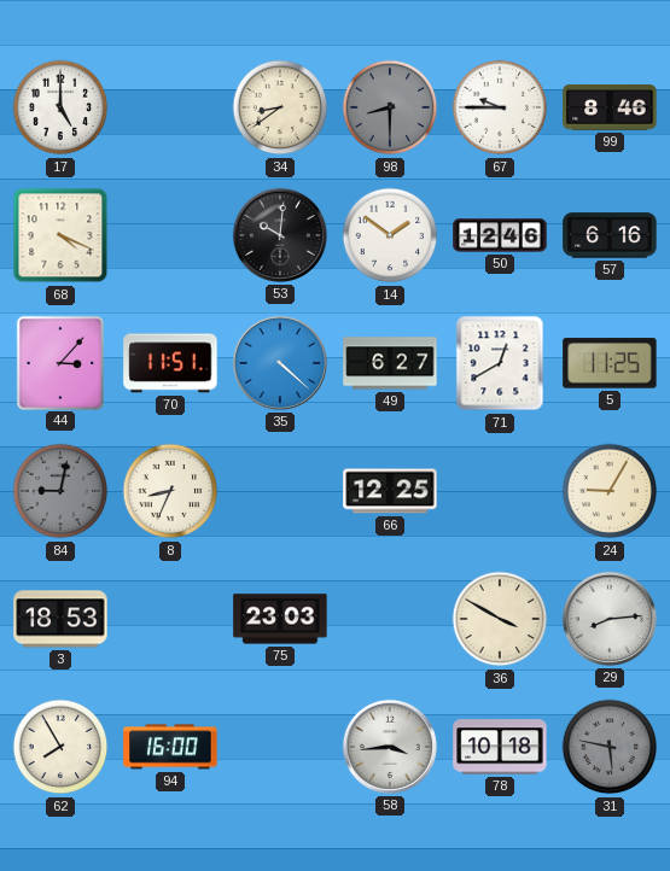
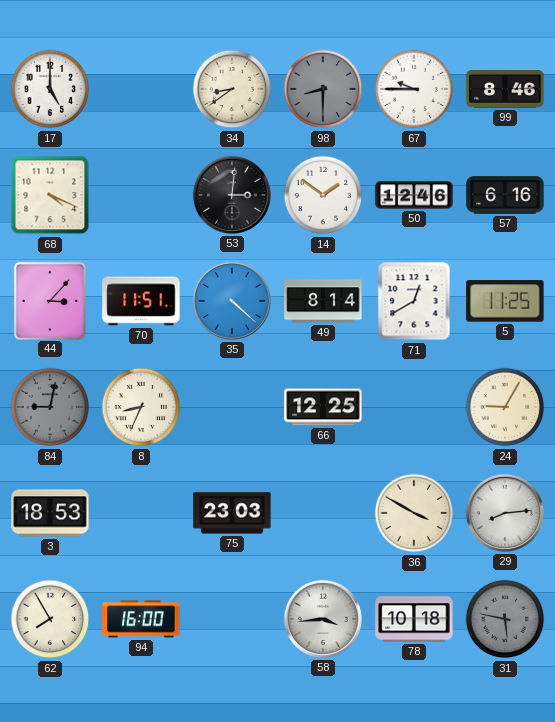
53: 10:01 -> 3:01
49: 6:27 -> 8:14
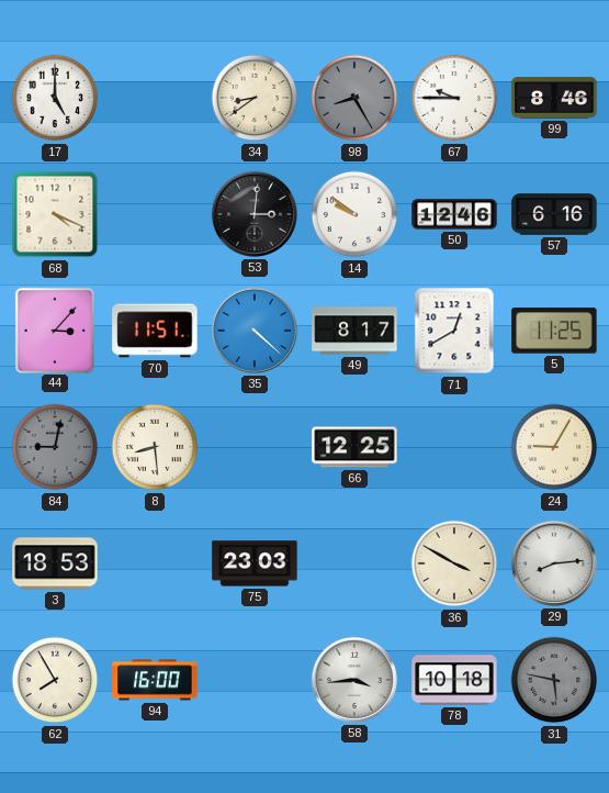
98: 8:30 -> 8:25
14: 1:51 -> 9:51
49: 8:14 -> 8:17
8: 8:34 -> 8:29
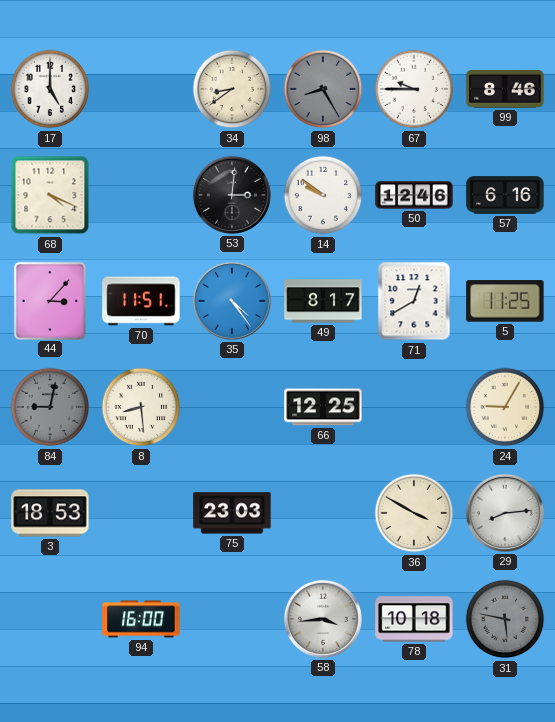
35: 4:22 -> 4:24
62: 7:55 -> none
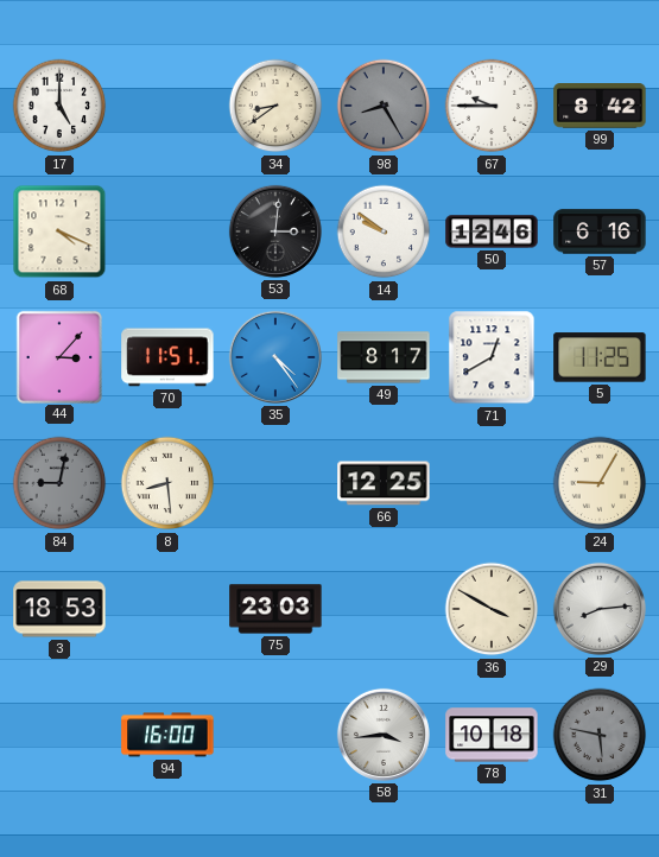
99: 8:46 -> 8:42
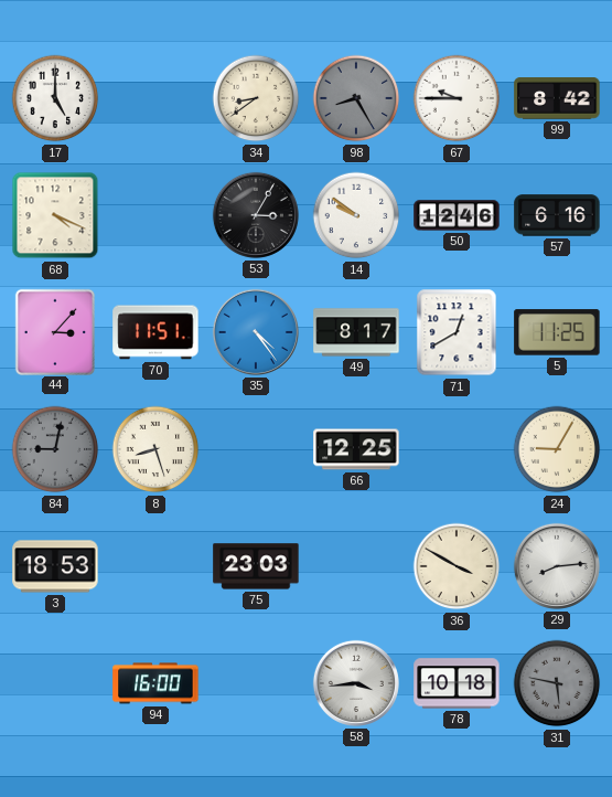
53: 3:01 -> 3:05
8: 8:29 -> 8:27
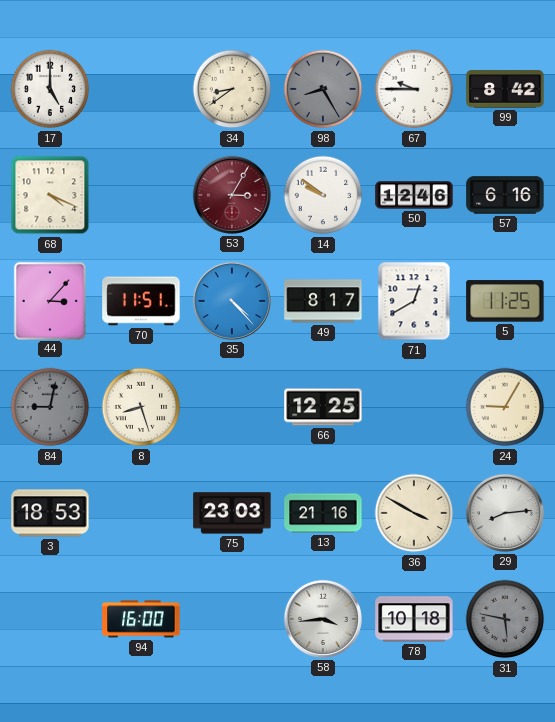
53 dial: black -> burgundy
35: 4:24 -> 4:23
13: none -> 21:16
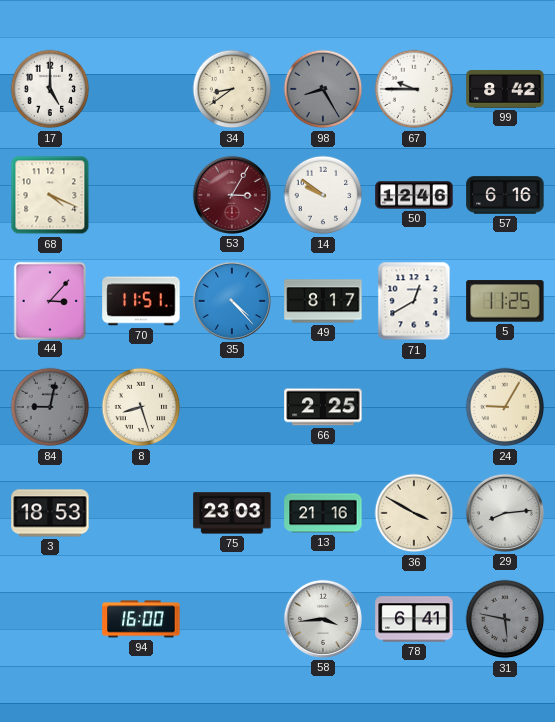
66: 12:25 -> 2:25
78: 10:18 -> 6:41
